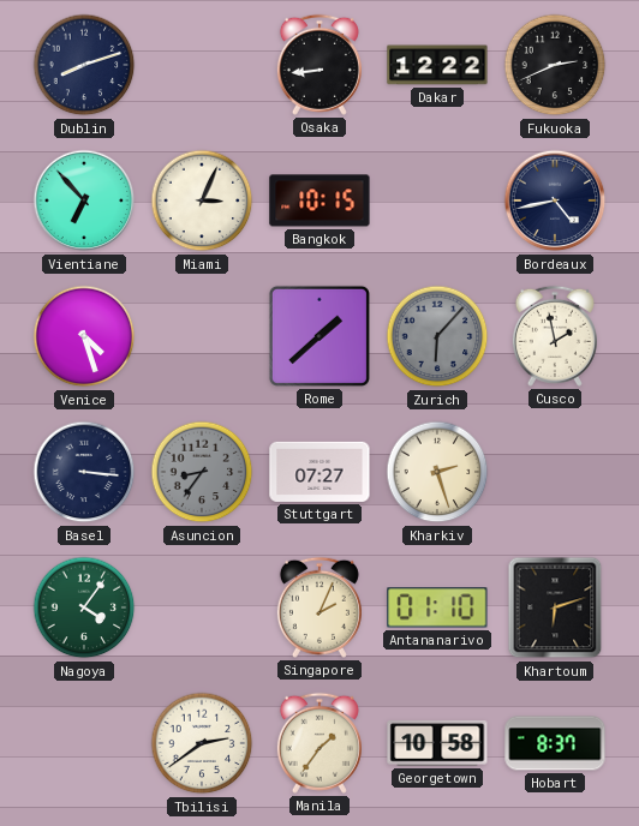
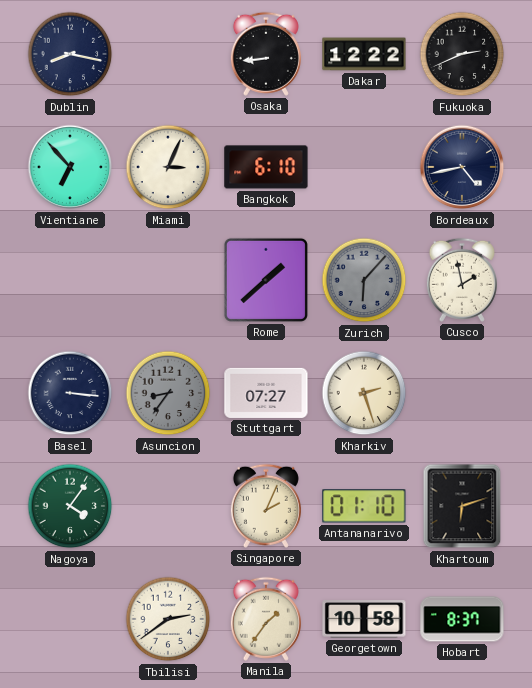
Dublin: 8:12 -> 8:17
Bangkok: 10:15 -> 6:10
Venice: 4:27 -> none
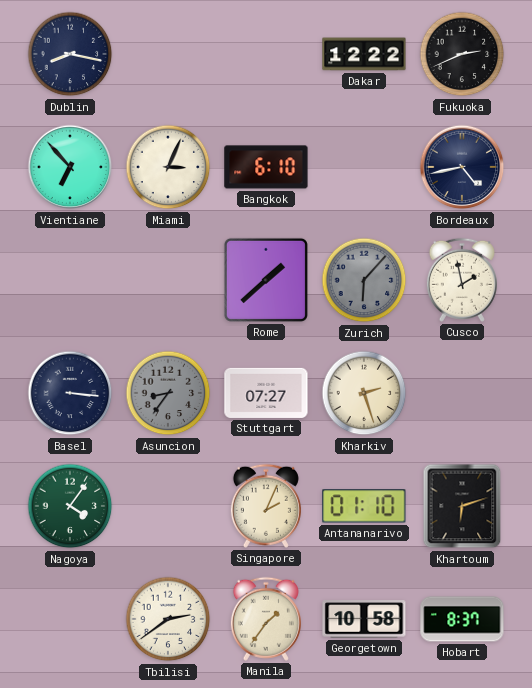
Osaka: 8:44 -> none
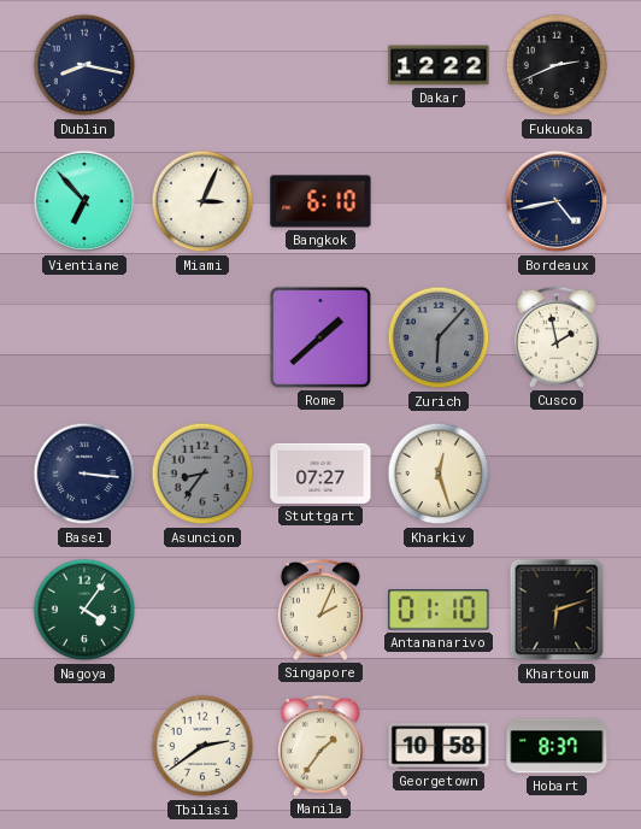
Kharkiv: 2:27 -> 12:27
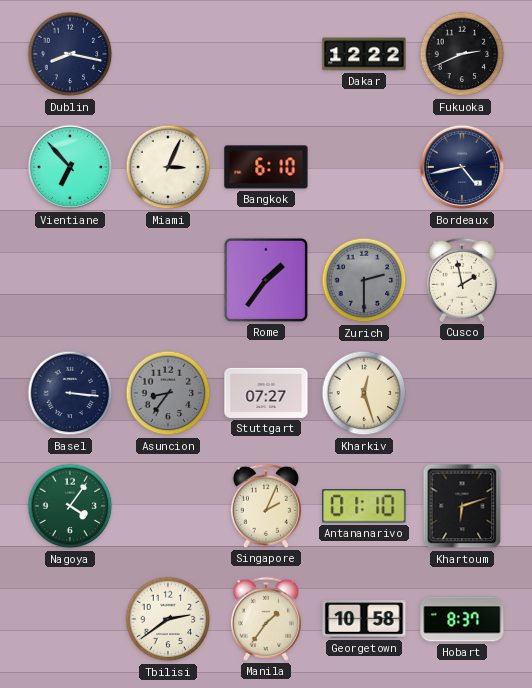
Rome: 1:38 -> 1:36
Zurich: 6:07 -> 2:30
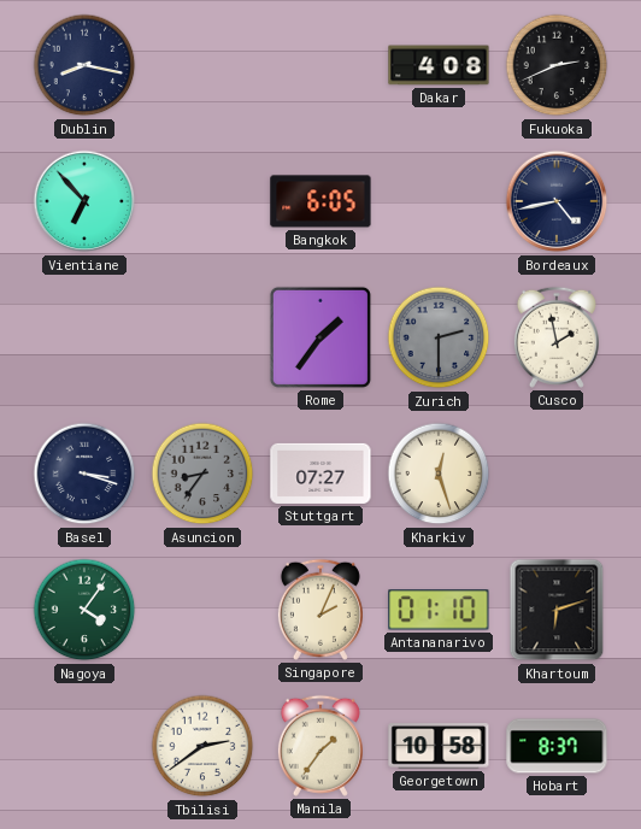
Dakar: 12:22 -> 4:08
Miami: 3:04 -> none
Bangkok: 6:10 -> 6:05
Basel: 3:16 -> 3:18
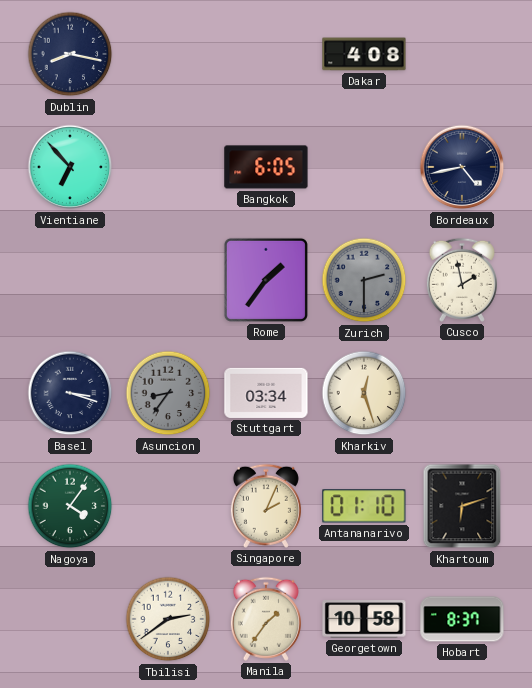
Fukuoka: 2:41 -> none
Stuttgart: 07:27 -> 03:34
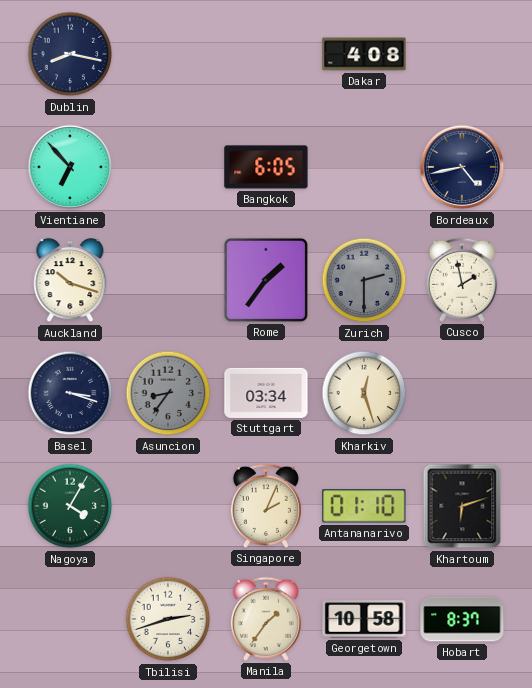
Auckland: none -> 10:18
Nagoya: 4:06 -> 4:05
Tbilisi: 2:39 -> 2:42
